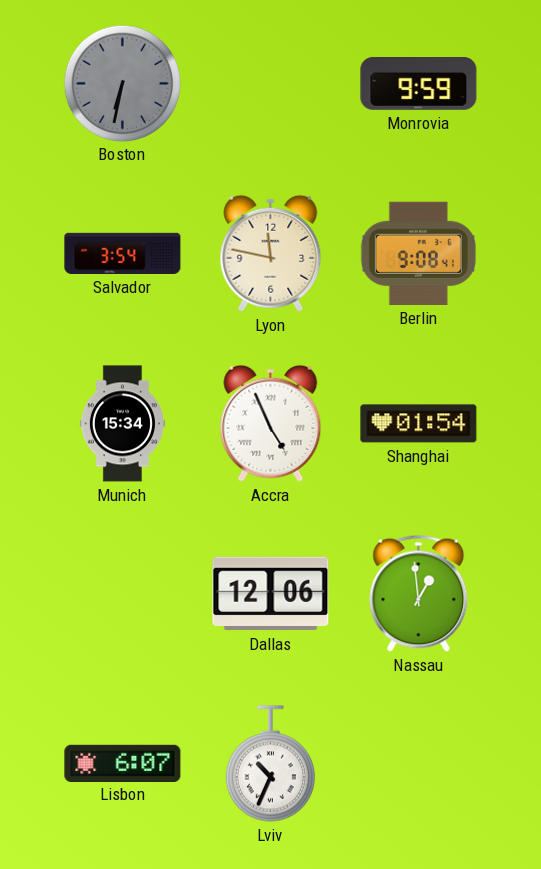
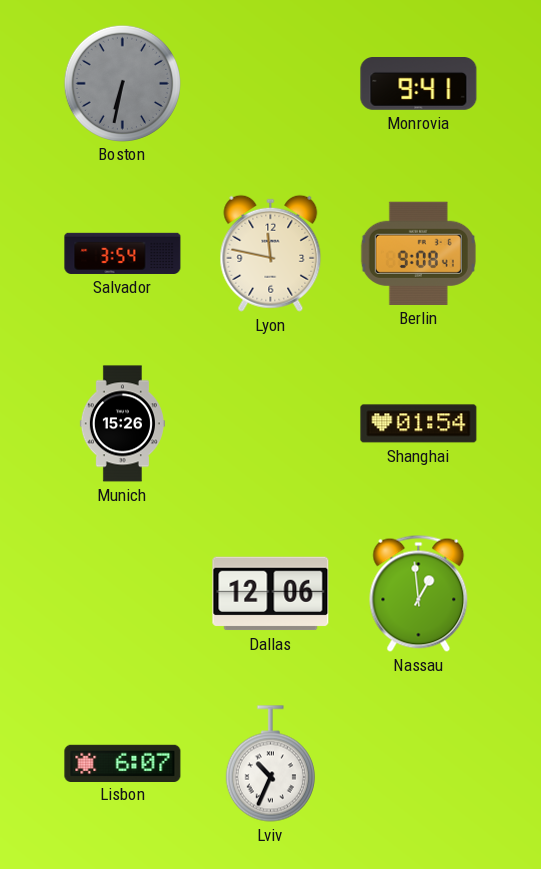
Monrovia: 9:59 -> 9:41
Munich: 15:34 -> 15:26
Accra: 4:56 -> none
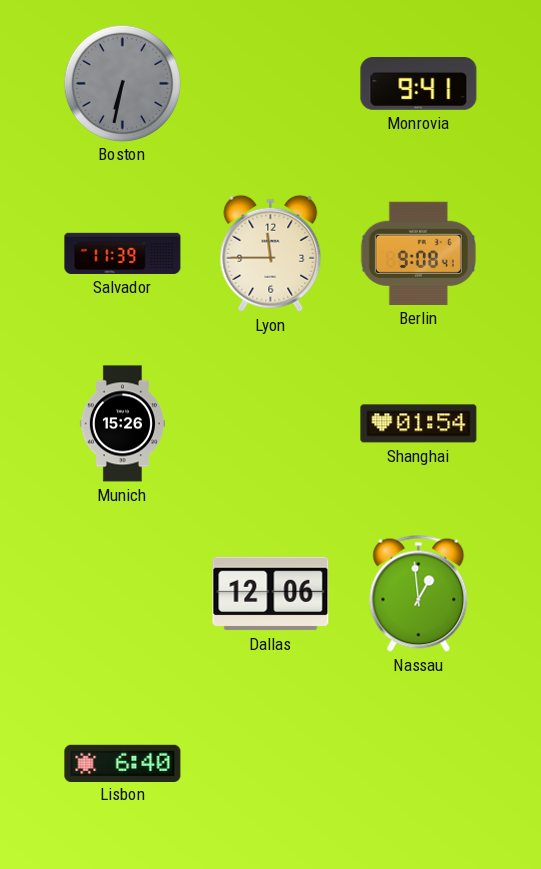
Salvador: 3:54 -> 11:39
Lyon: 11:47 -> 11:45
Lisbon: 6:07 -> 6:40
Lviv: 10:34 -> none
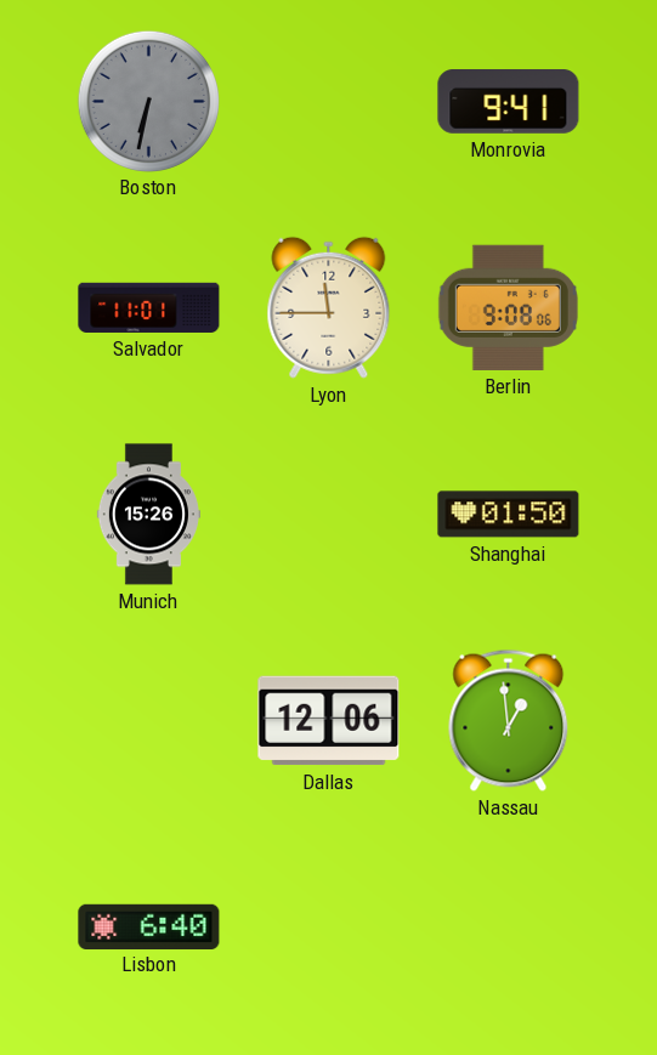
Salvador: 11:39 -> 11:01
Berlin: 9:08:41 -> 9:08:06
Shanghai: 01:54 -> 01:50
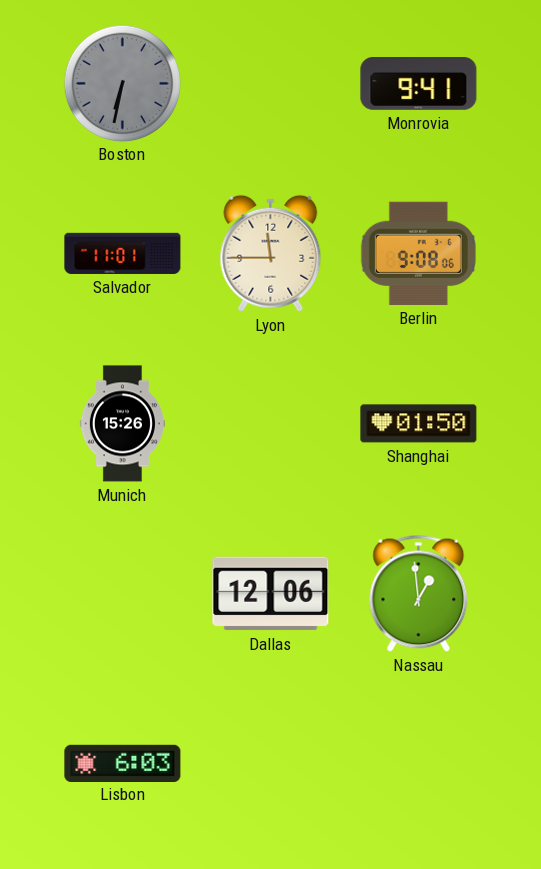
Lisbon: 6:40 -> 6:03
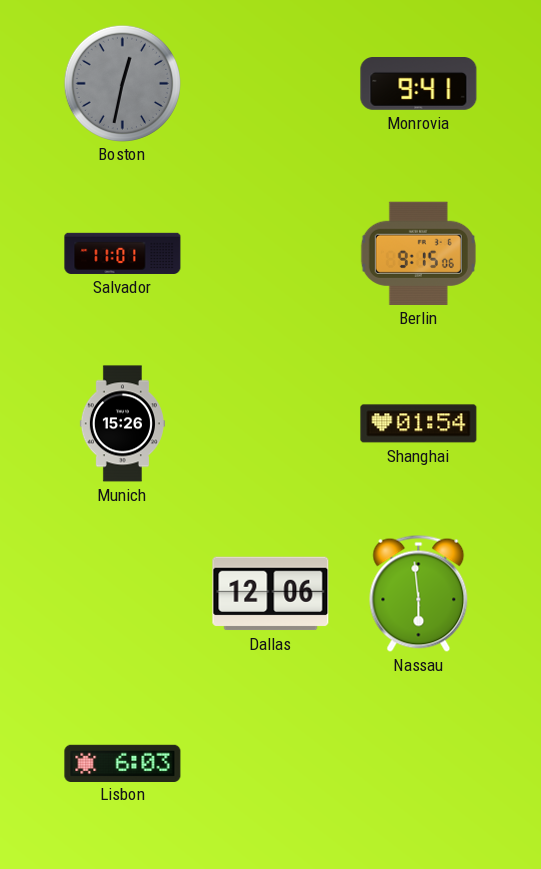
Boston: 6:32 -> 12:32
Lyon: 11:45 -> none
Berlin: 9:08 -> 9:15
Shanghai: 01:50 -> 01:54
Nassau: 12:59 -> 5:59
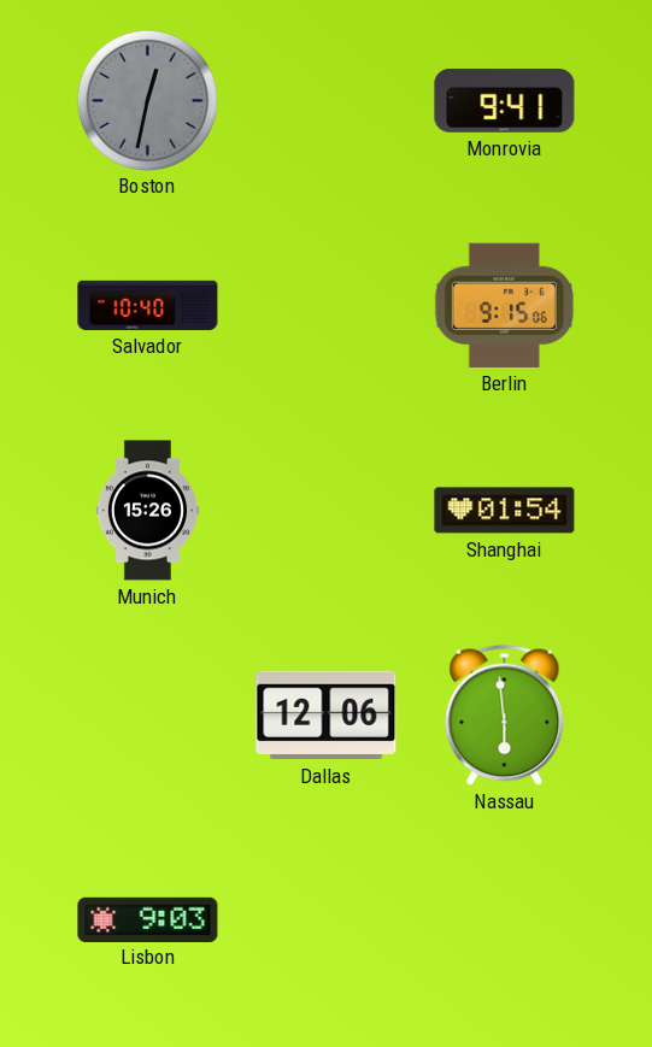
Salvador: 11:01 -> 10:40
Lisbon: 6:03 -> 9:03
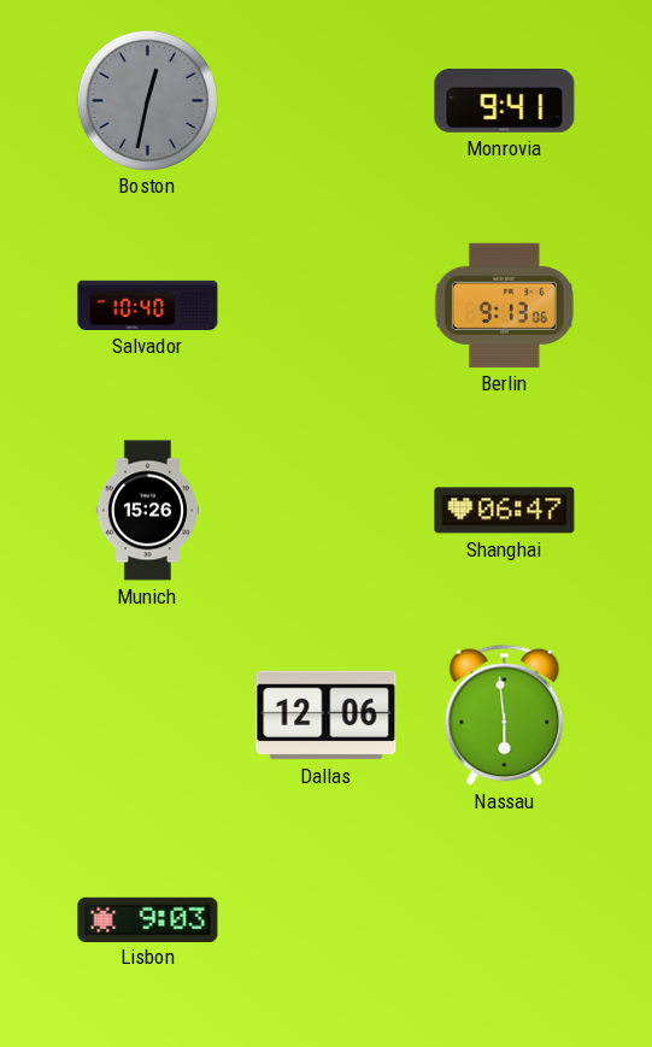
Berlin: 9:15 -> 9:13
Shanghai: 01:54 -> 06:47
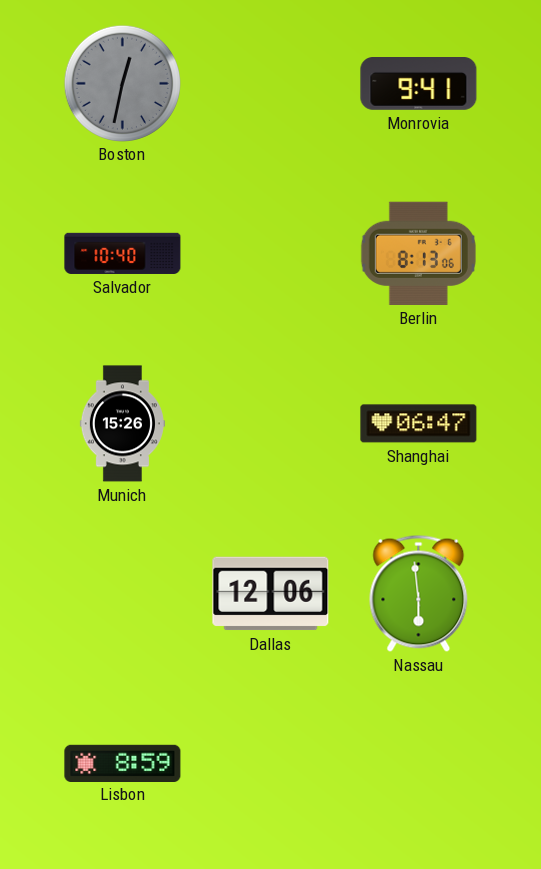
Berlin: 9:13 -> 8:13
Lisbon: 9:03 -> 8:59
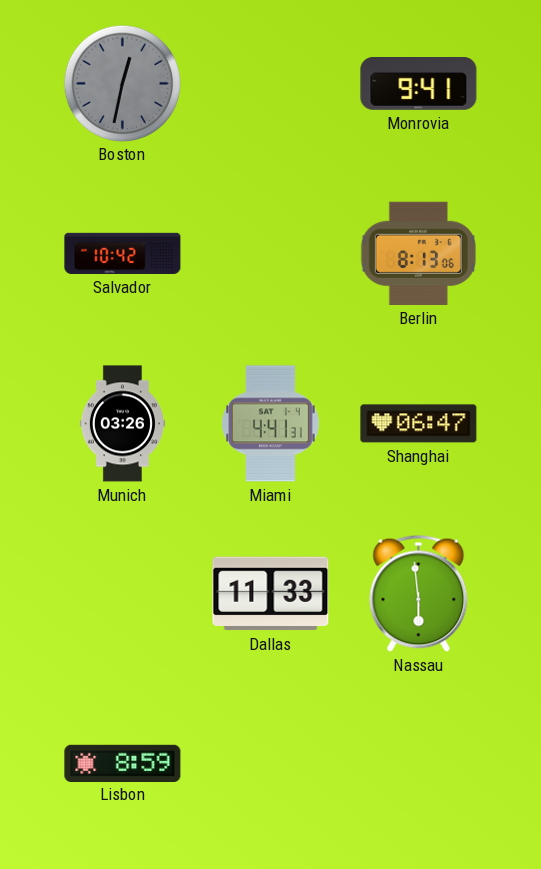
Salvador: 10:40 -> 10:42
Munich: 15:26 -> 03:26
Miami: none -> 4:41
Dallas: 12:06 -> 11:33
